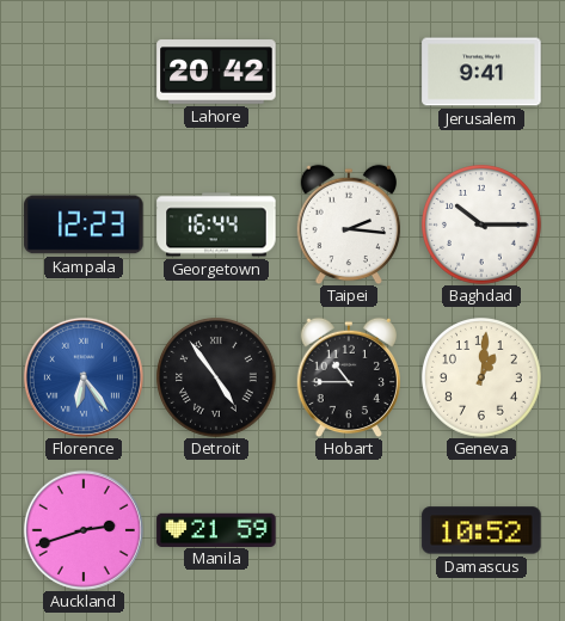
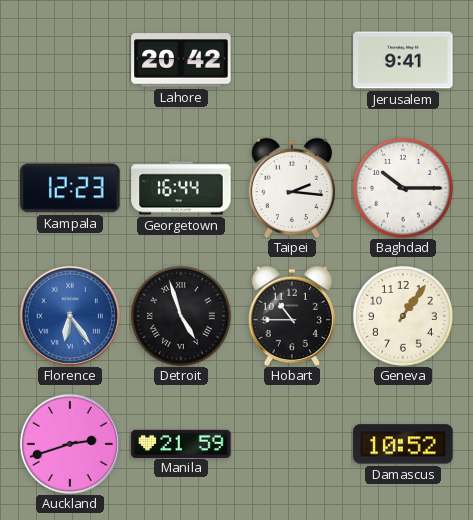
Detroit: 4:54 -> 4:57
Geneva: 1:01 -> 1:06
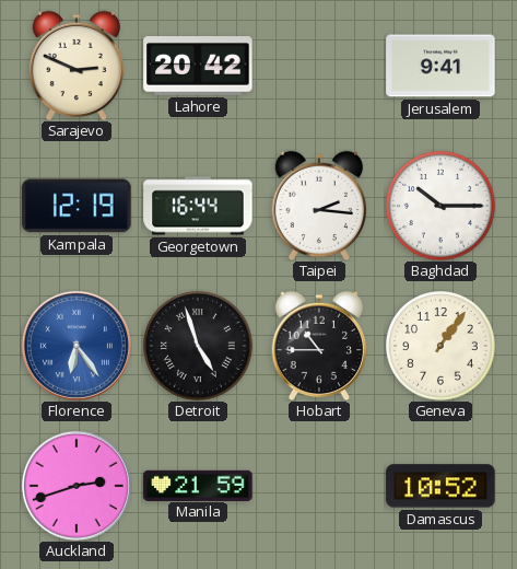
Sarajevo: none -> 2:49
Kampala: 12:23 -> 12:19
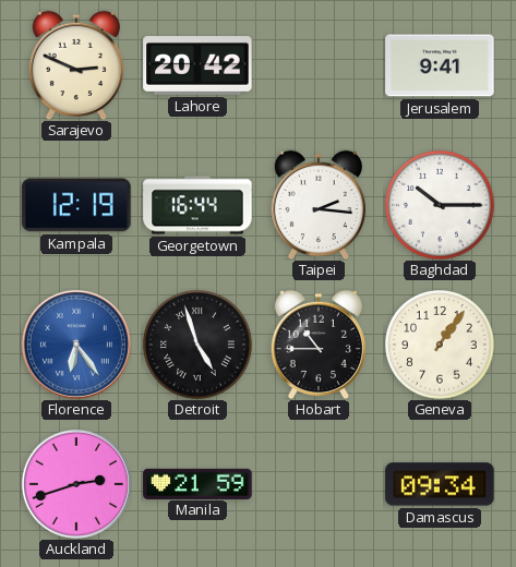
Damascus: 10:52 -> 09:34
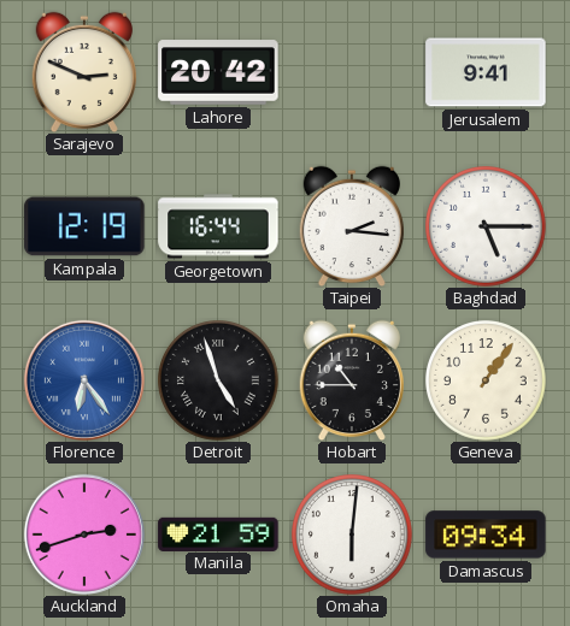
Baghdad: 10:15 -> 5:15
Omaha: none -> 6:01
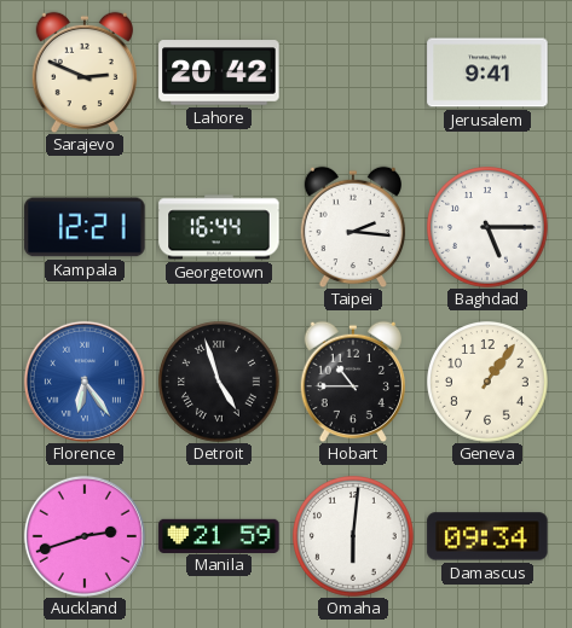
Kampala: 12:19 -> 12:21
